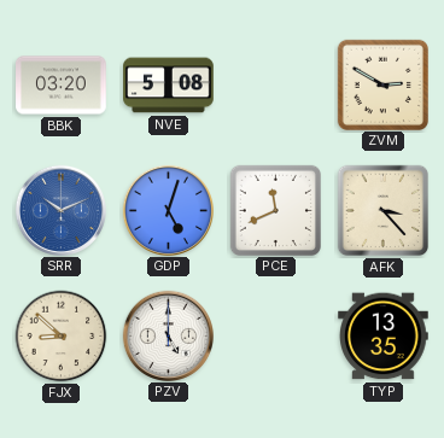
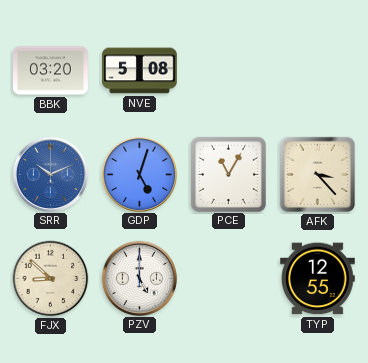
ZVM: 2:50 -> none
PCE: 11:41 -> 11:05
TYP: 13:35 -> 12:55
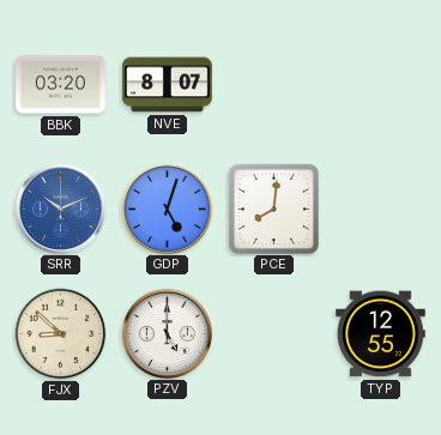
NVE: 5:08 -> 8:07
PCE: 11:05 -> 8:01
AFK: 3:23 -> none
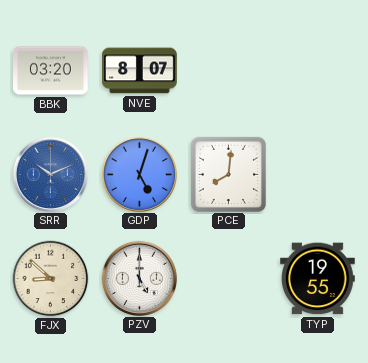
TYP: 12:55 -> 19:55
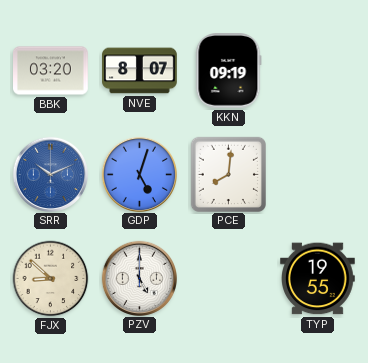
KKN: none -> 09:19
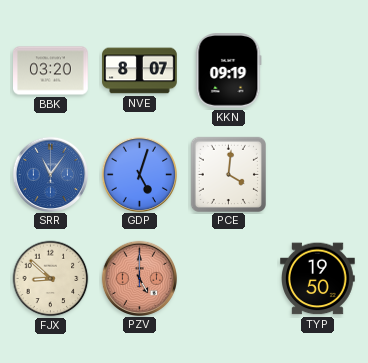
SRR: 10:11 -> 11:06
PCE: 8:01 -> 4:01
PZV dial: white -> salmon
TYP: 19:55 -> 19:50
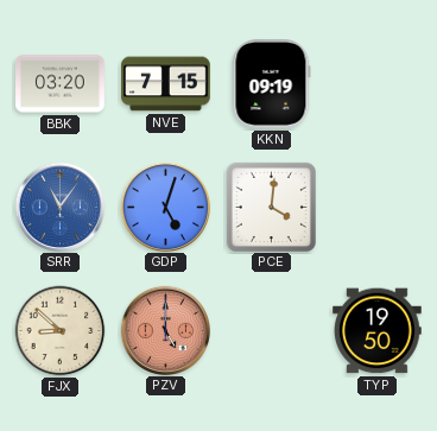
NVE: 8:07 -> 7:15
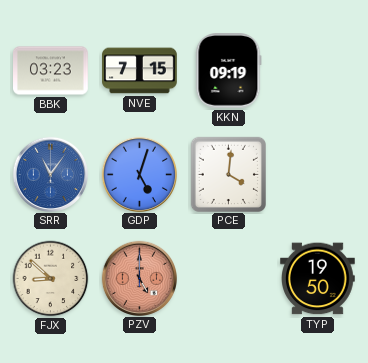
BBK: 03:20 -> 03:23
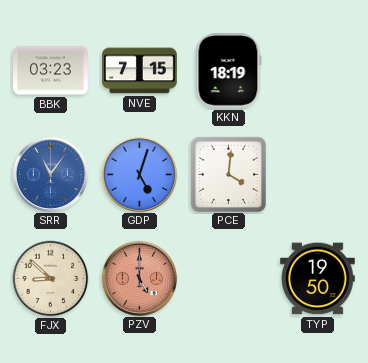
KKN: 09:19 -> 18:19
